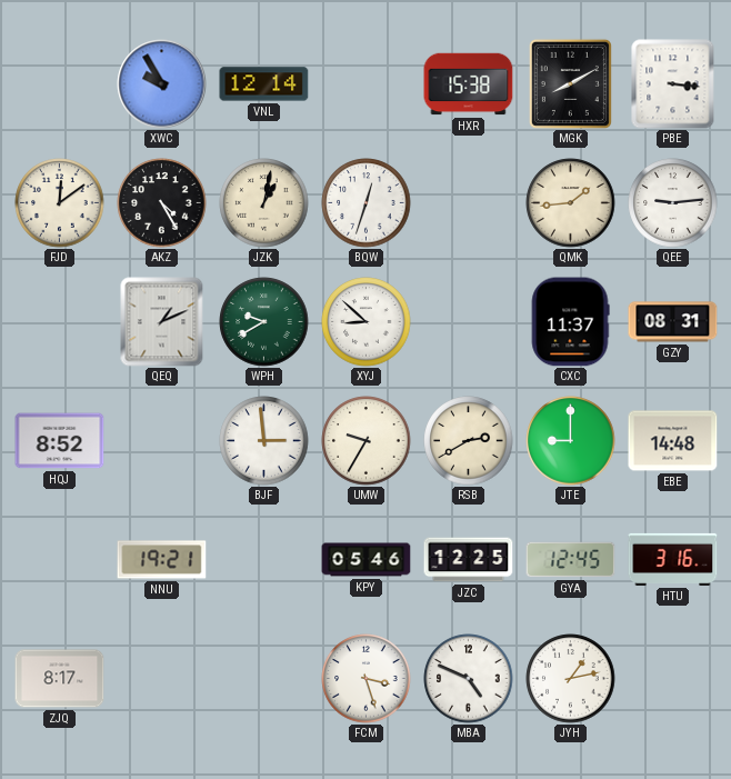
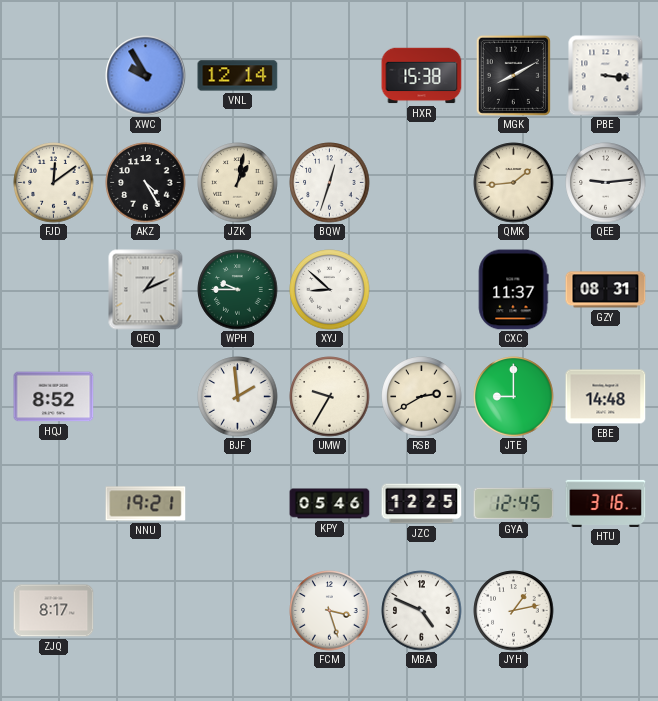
WPH: 9:40 -> 9:45
BJF: 2:59 -> 1:59
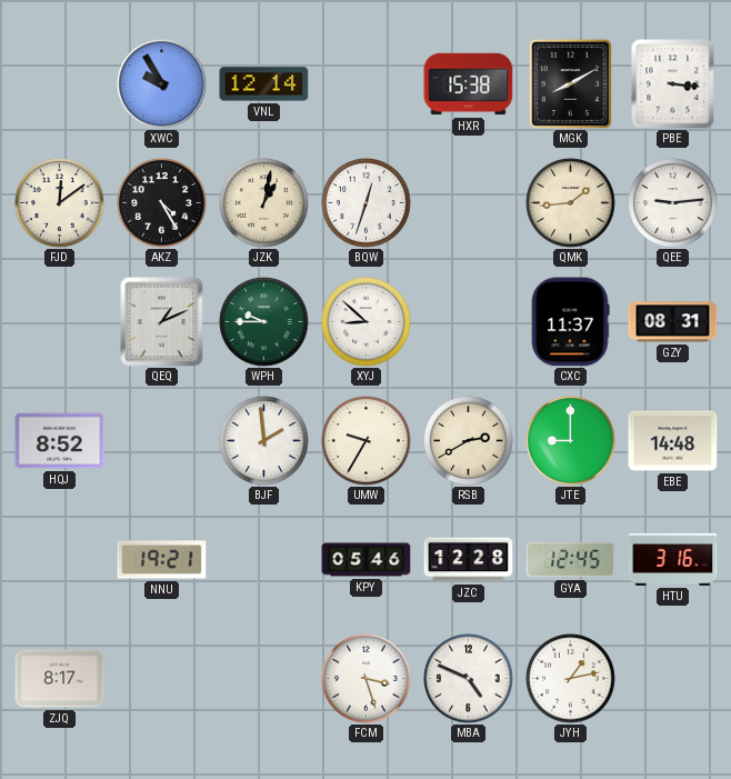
JZC: 12:25 -> 12:28
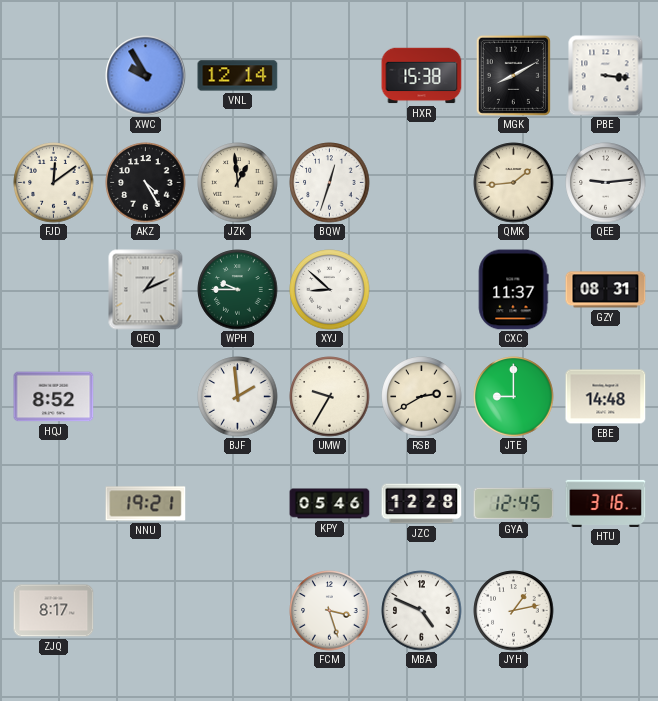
JZK: 1:02 -> 12:59
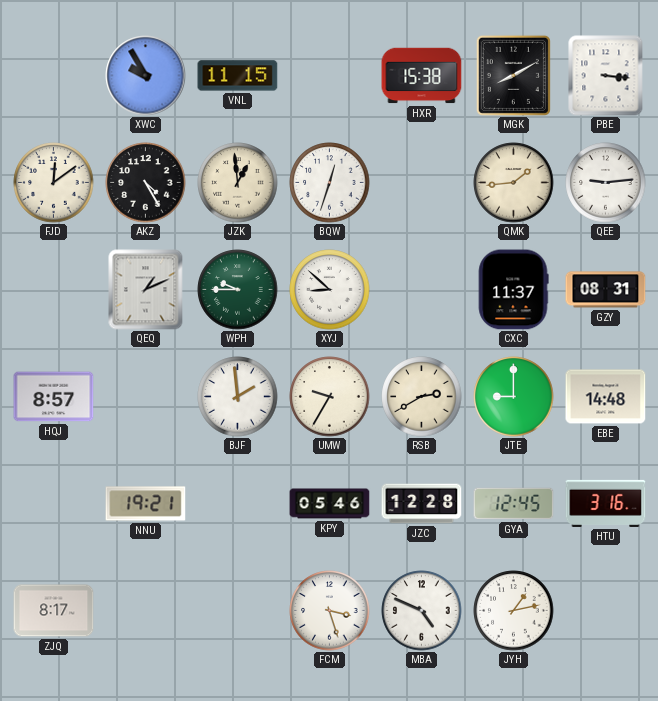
VNL: 12:14 -> 11:15
HQJ: 8:52 -> 8:57
